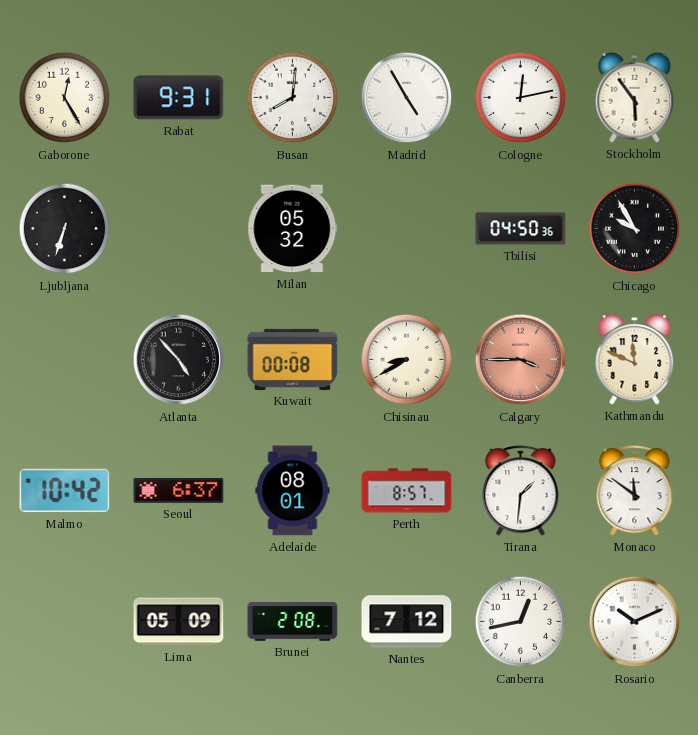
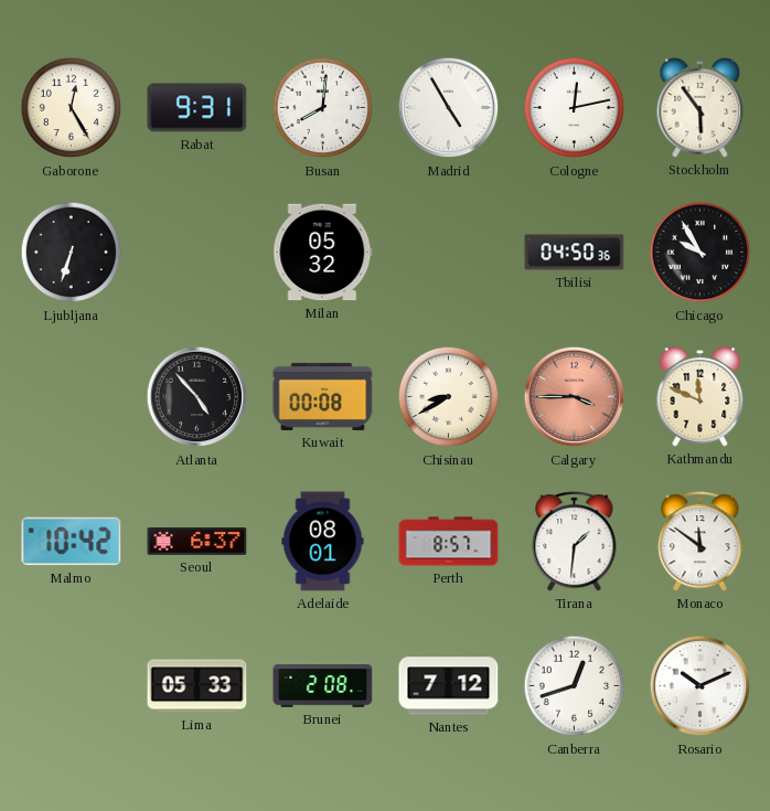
Lima: 05:09 -> 05:33
Canberra: 12:43 -> 12:42
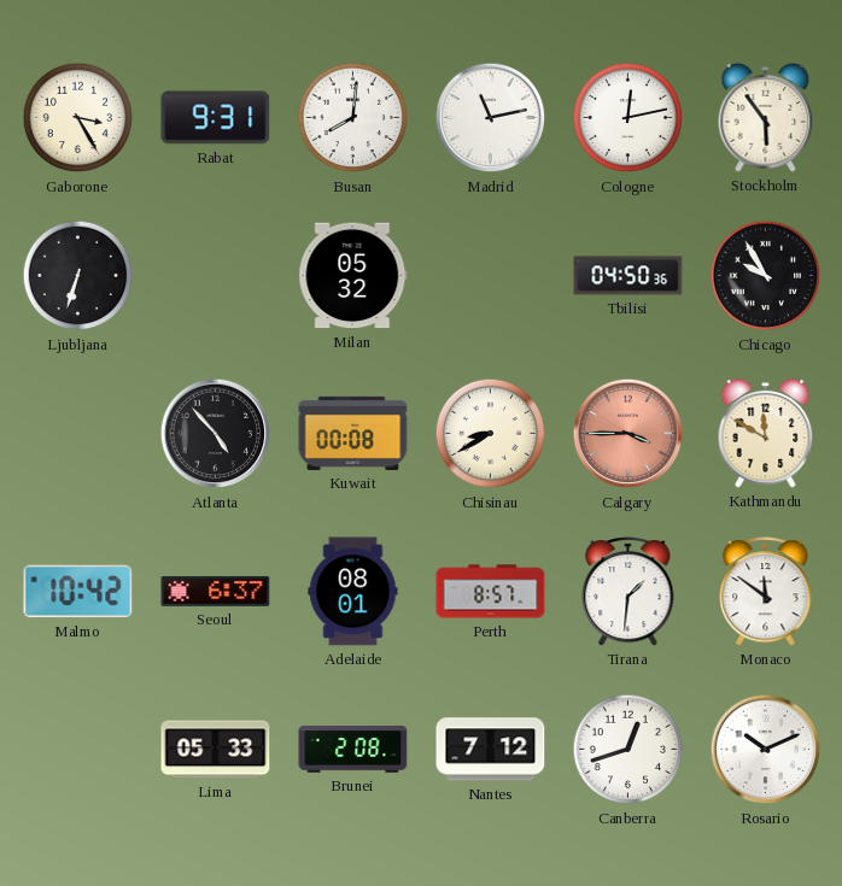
Gaborone: 12:25 -> 3:25
Madrid: 4:55 -> 11:13
Kathmandu: 11:49 -> 11:50
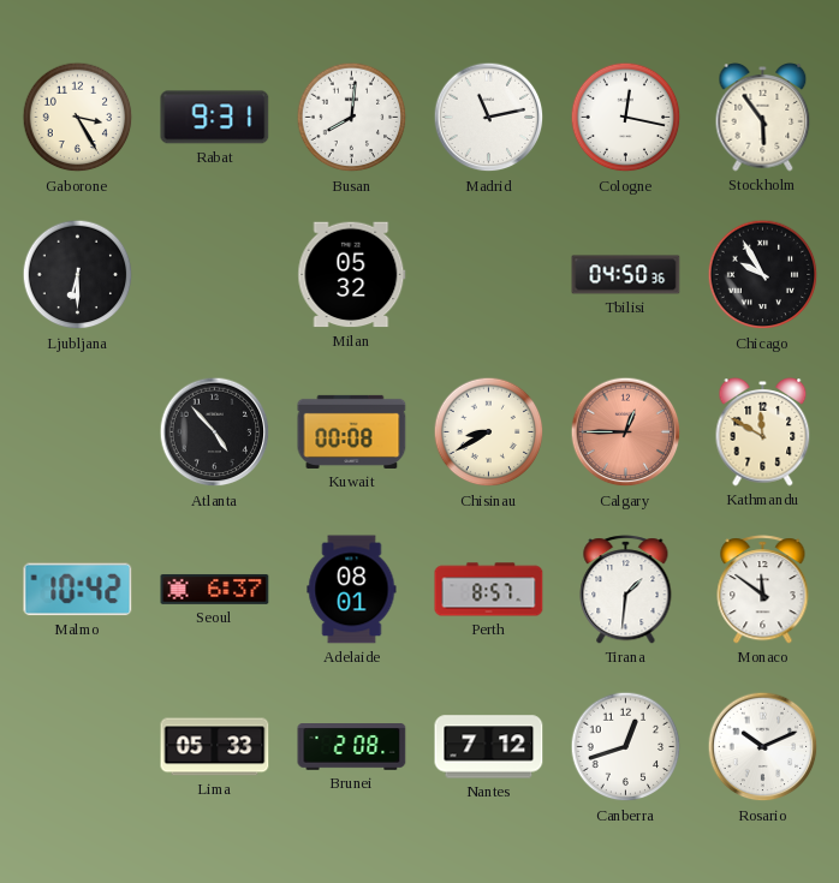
Cologne: 12:13 -> 12:17
Ljubljana: 6:33 -> 6:30
Calgary: 3:45 -> 12:45
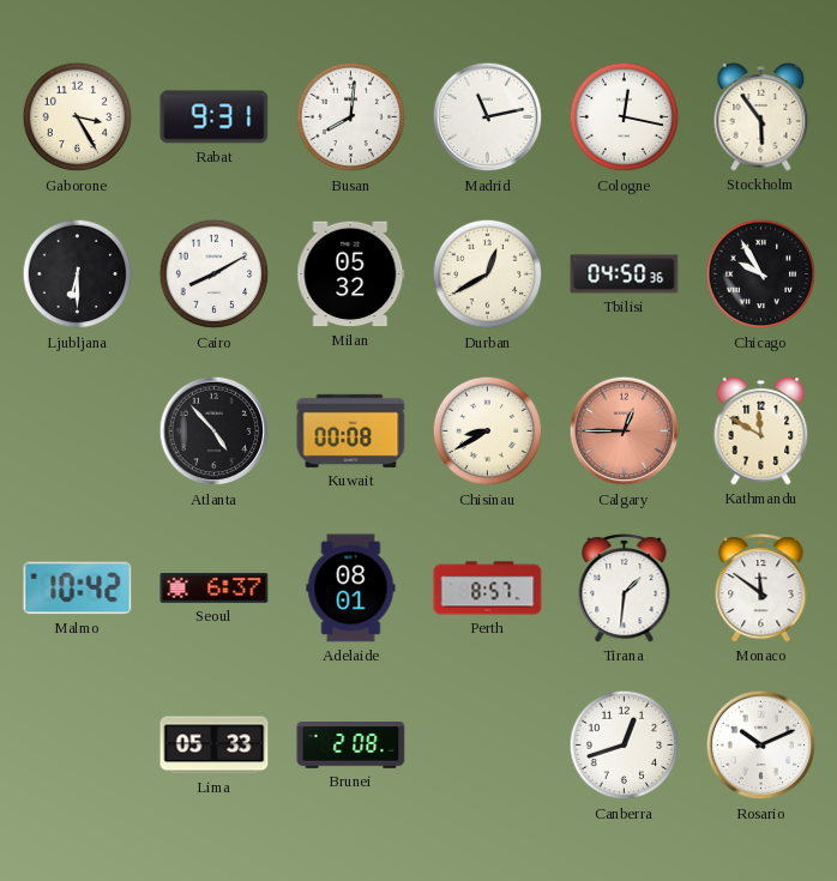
Cairo: none -> 8:10
Durban: none -> 12:40
Nantes: 7:12 -> none
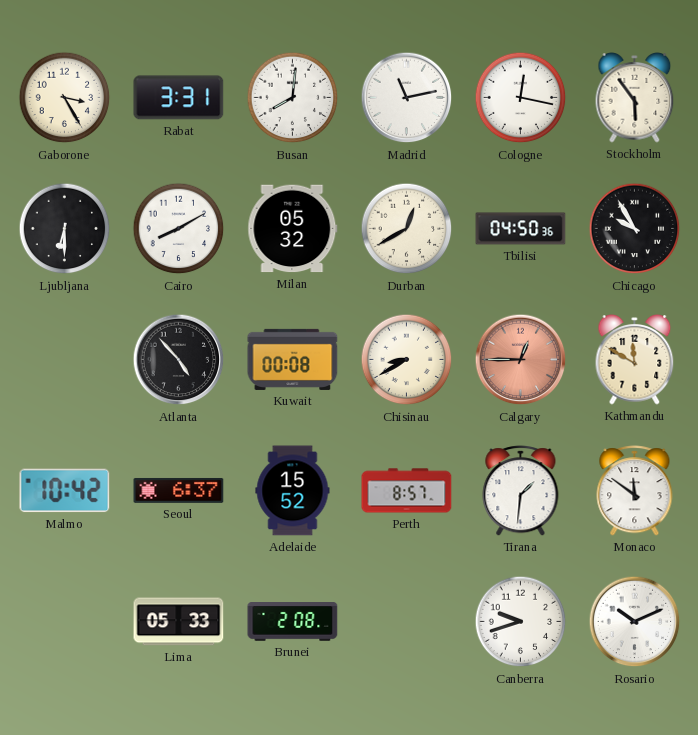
Rabat: 9:31 -> 3:31
Adelaide: 08:01 -> 15:52
Canberra: 12:42 -> 9:42
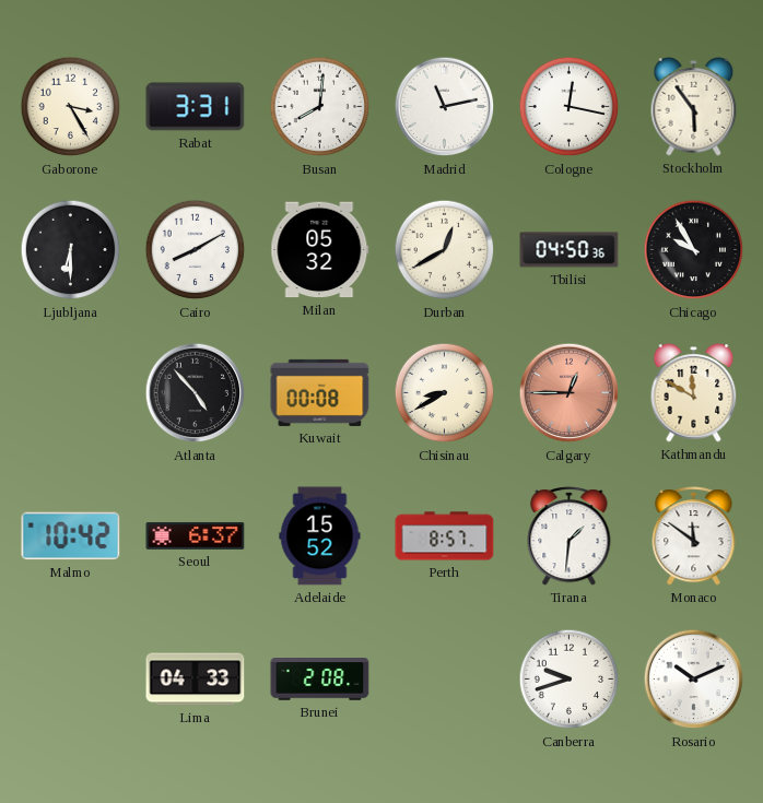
Lima: 05:33 -> 04:33
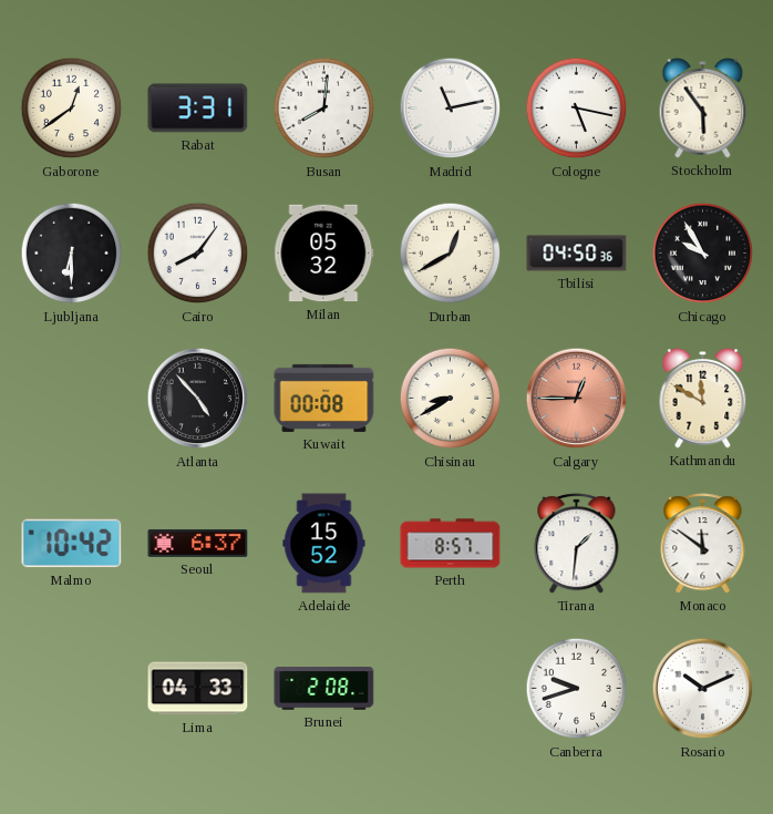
Gaborone: 3:25 -> 12:39
Cologne: 12:17 -> 5:17
Cairo: 8:10 -> 8:06
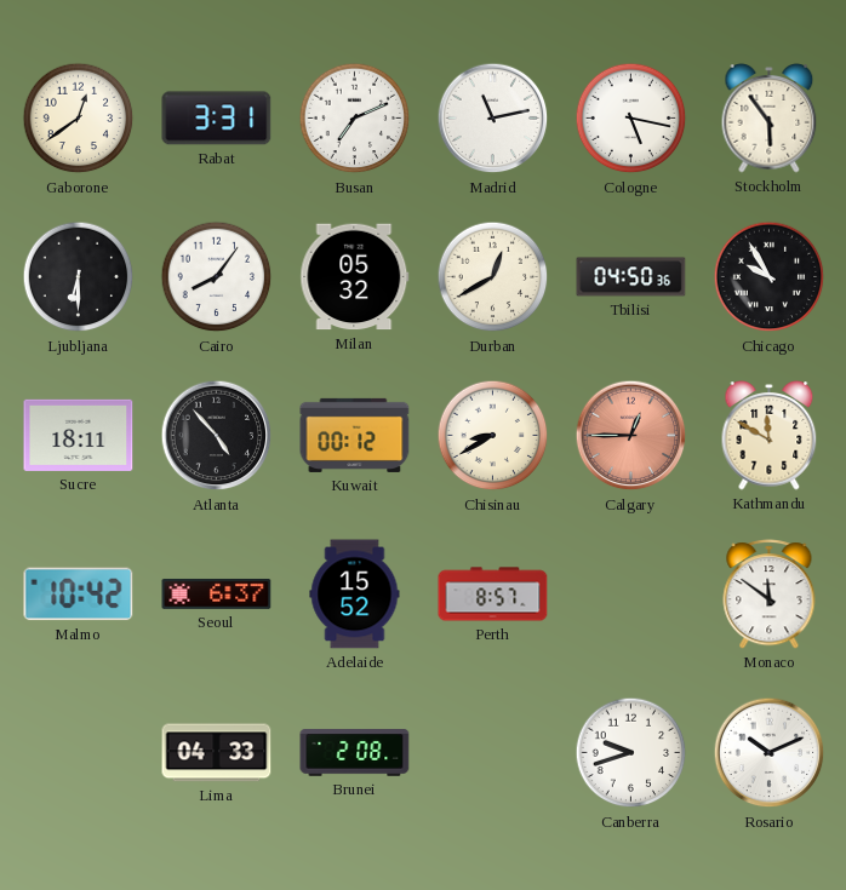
Busan: 8:01 -> 7:11
Sucre: none -> 18:11
Kuwait: 00:08 -> 00:12
Tirana: 1:31 -> none
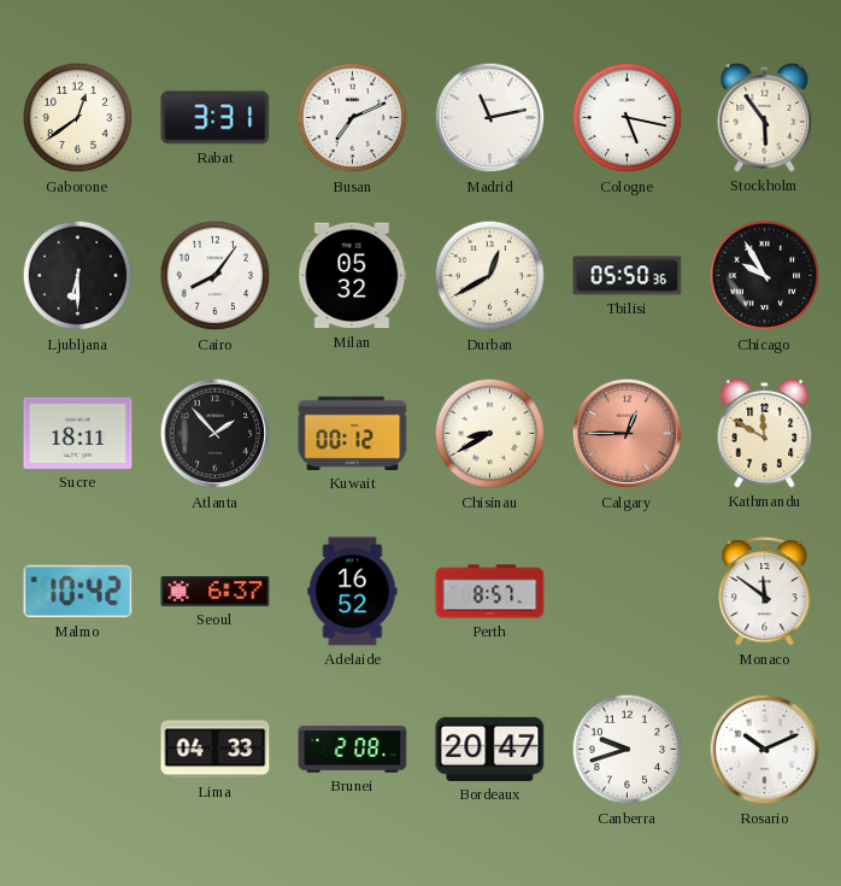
Tbilisi: 04:50 -> 05:50
Atlanta: 4:53 -> 1:53
Adelaide: 15:52 -> 16:52
Bordeaux: none -> 20:47
